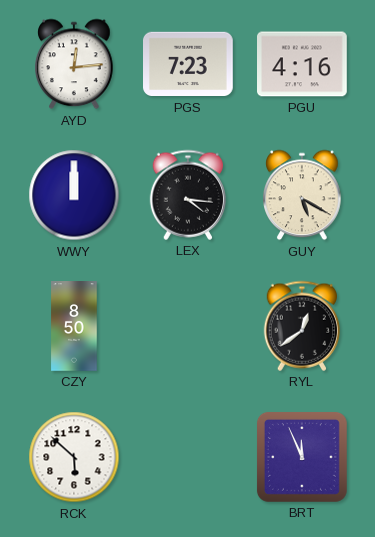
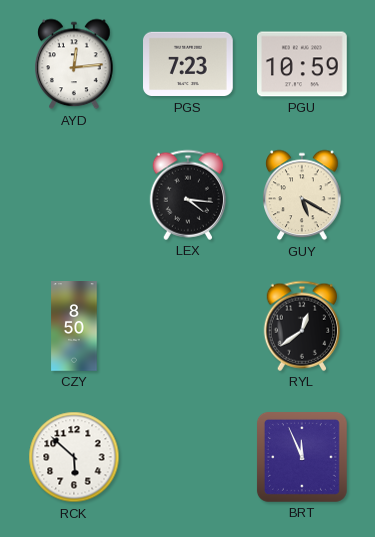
PGU: 4:16 -> 10:59
WWY: 12:00 -> none
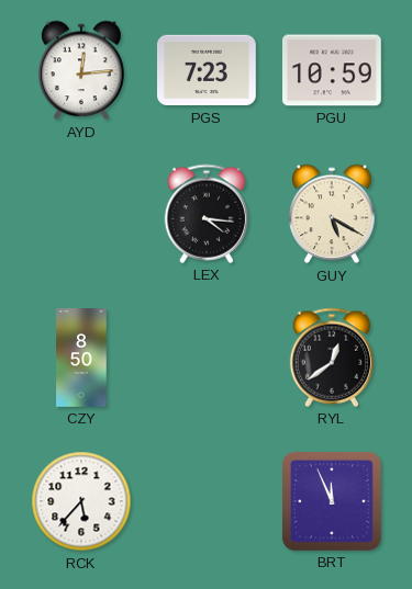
RCK: 5:52 -> 5:37
